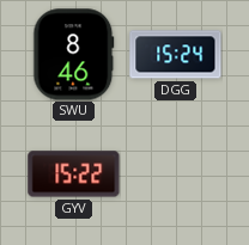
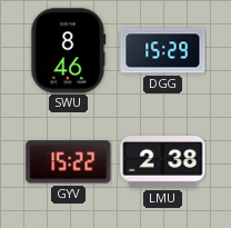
DGG: 15:24 -> 15:29
LMU: none -> 2:38
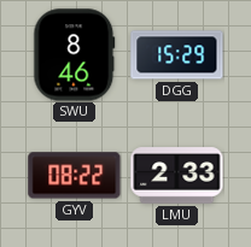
GYV: 15:22 -> 08:22
LMU: 2:38 -> 2:33
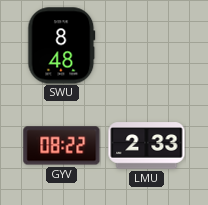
SWU: 8:46 -> 8:48
DGG: 15:29 -> none
